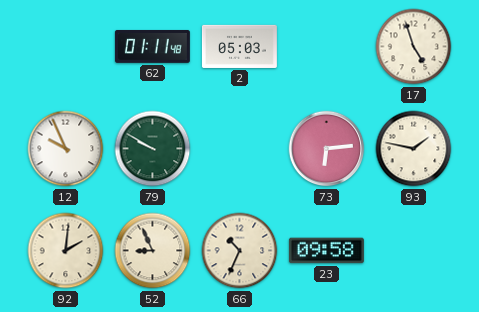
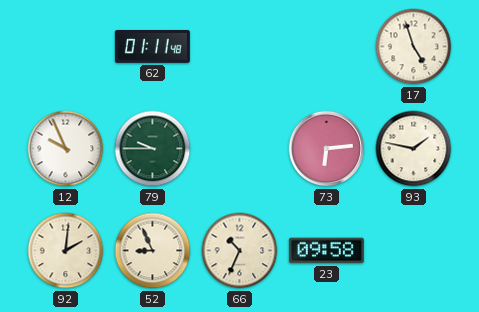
2: 05:03 -> none
79: 9:50 -> 9:45
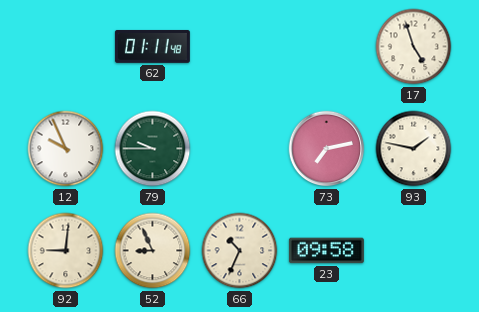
73: 6:14 -> 7:13
92: 2:01 -> 9:01
